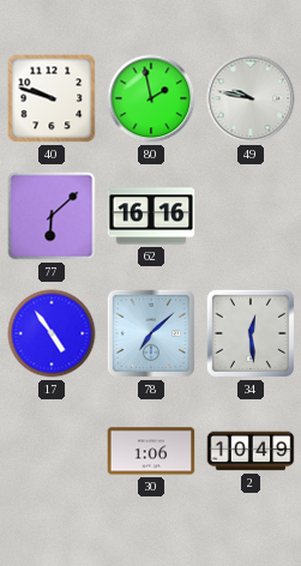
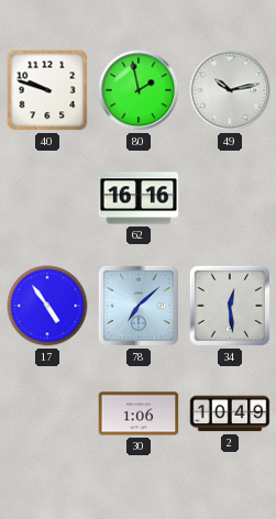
49: 9:47 -> 10:13
77: 6:08 -> none
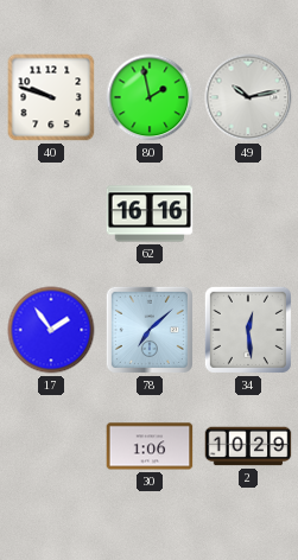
17: 4:54 -> 1:54
2: 10:49 -> 10:29
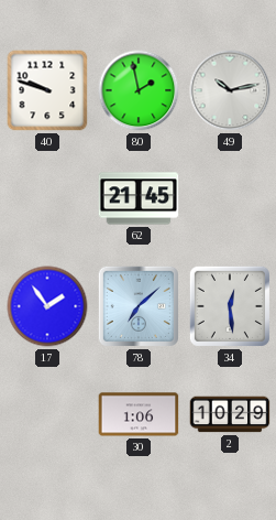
62: 16:16 -> 21:45
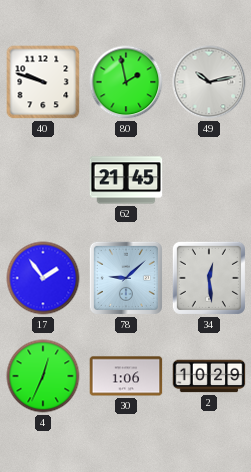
78: 7:08 -> 9:08
4: none -> 12:34
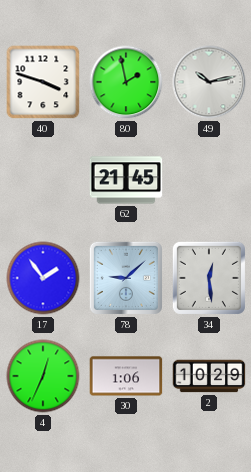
40: 9:48 -> 3:48
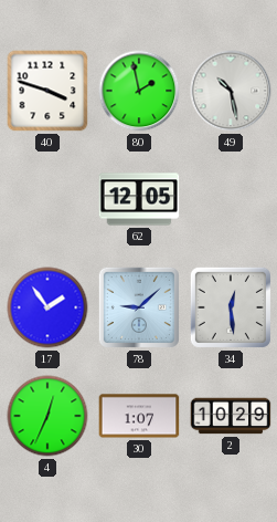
49: 10:13 -> 10:28
62: 21:45 -> 12:05
30: 1:06 -> 1:07
